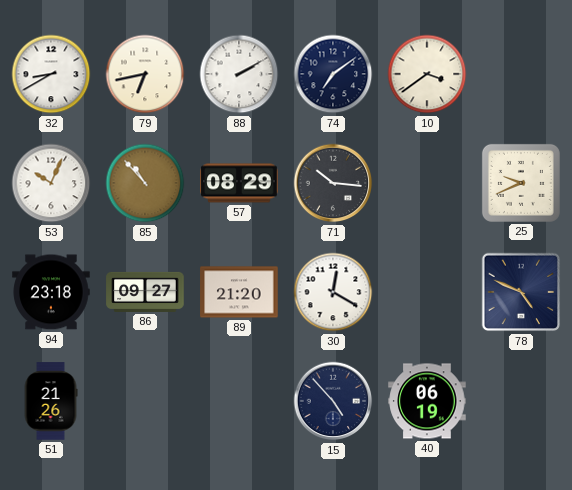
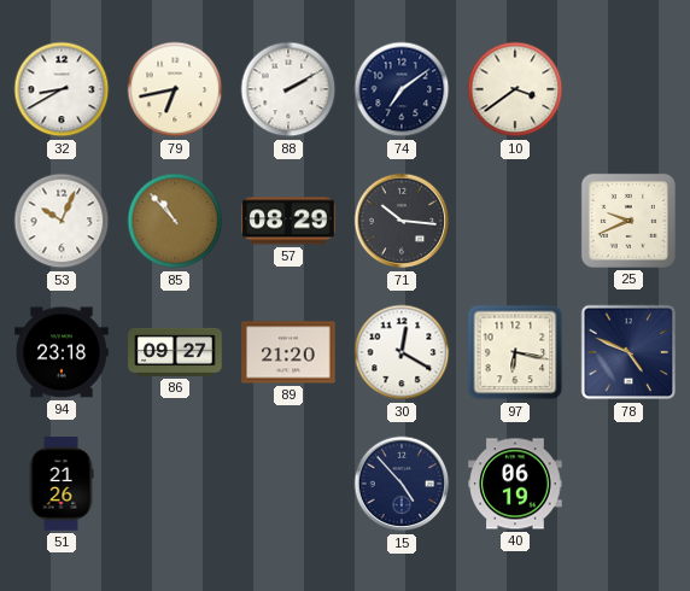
97: none -> 6:17
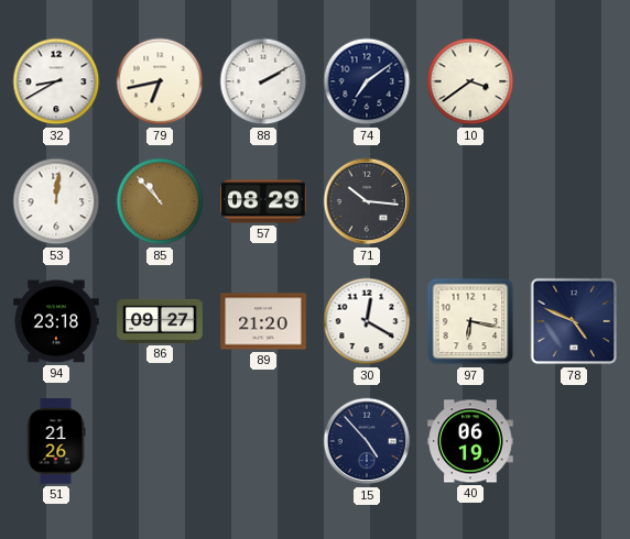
53: 10:04 -> 12:01
25: 9:41 -> none
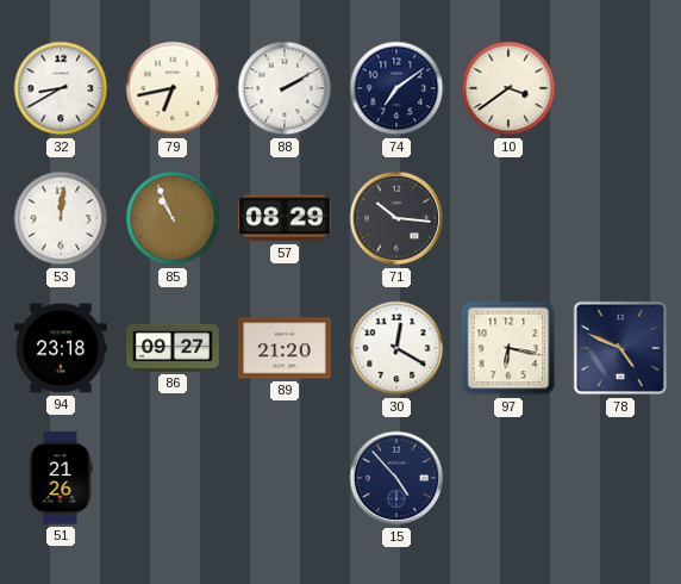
85: 10:53 -> 10:56
40: 06:19 -> none
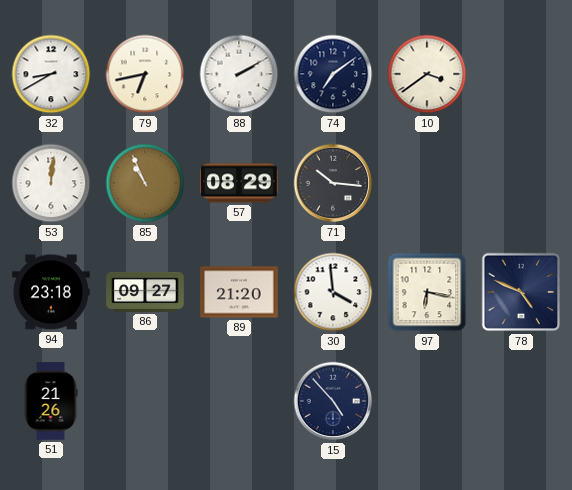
30: 12:20 -> 3:59
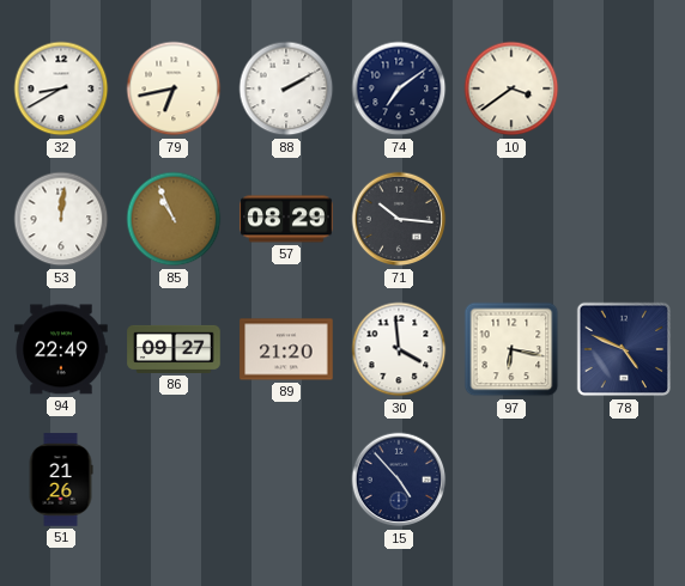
94: 23:18 -> 22:49
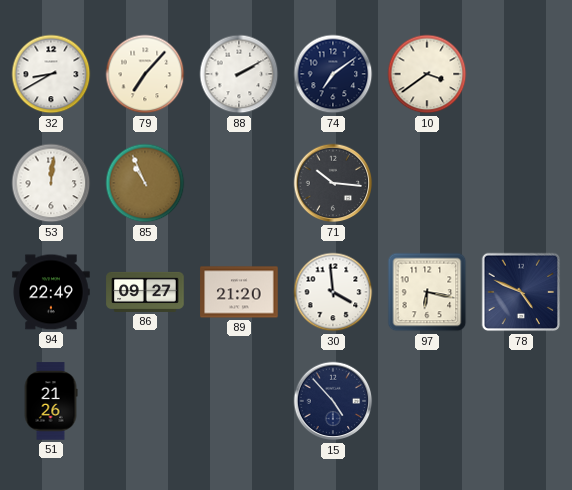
79: 6:43 -> 7:07
57: 08:29 -> none
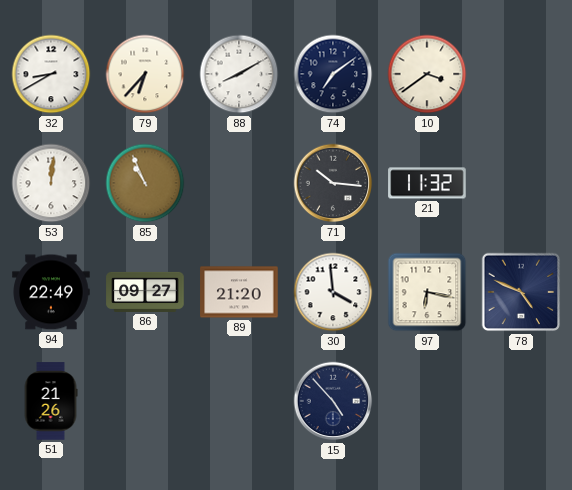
79: 7:07 -> 6:37
88: 2:10 -> 8:10
21: none -> 11:32
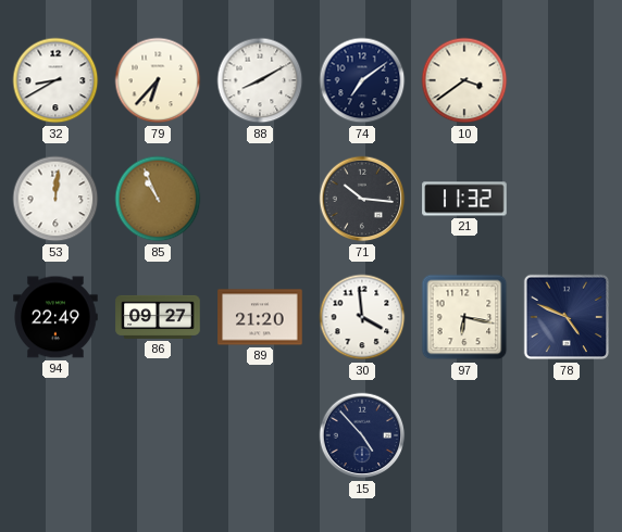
51: 21:26 -> none
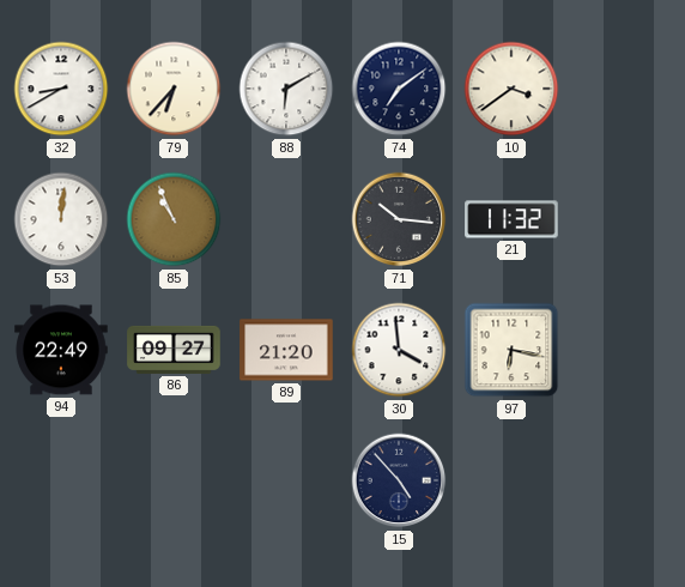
88: 8:10 -> 6:10
78: 4:49 -> none
